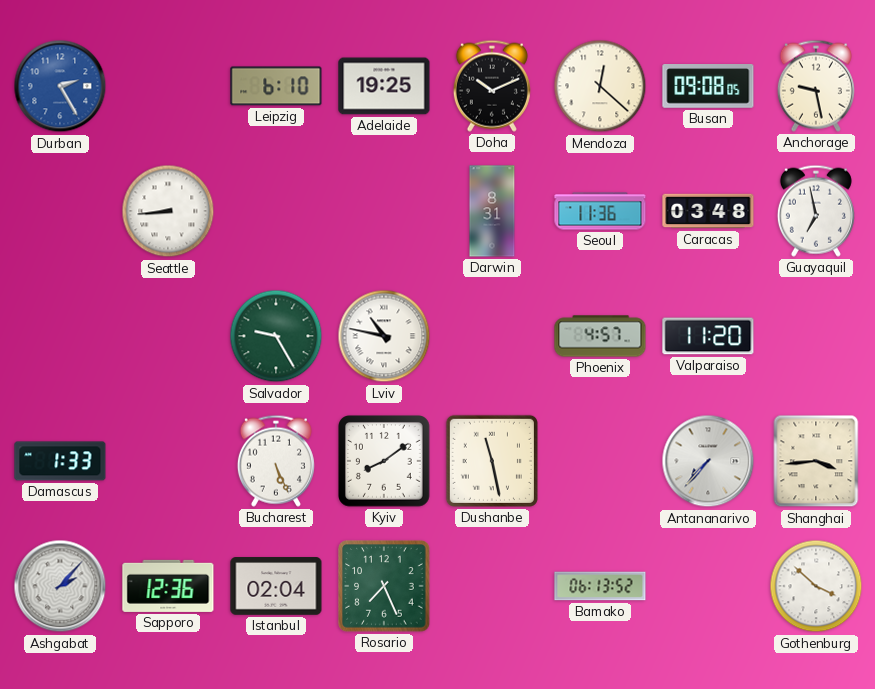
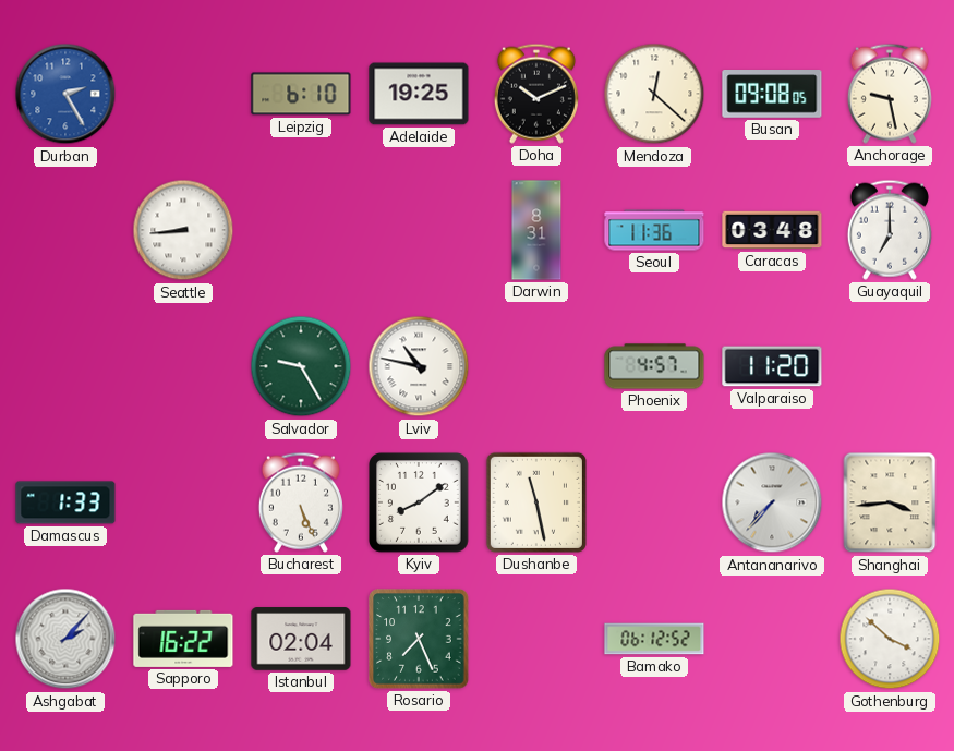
Guayaquil: 6:58 -> 7:00
Sapporo: 12:36 -> 16:22
Bamako: 06:13 -> 06:12
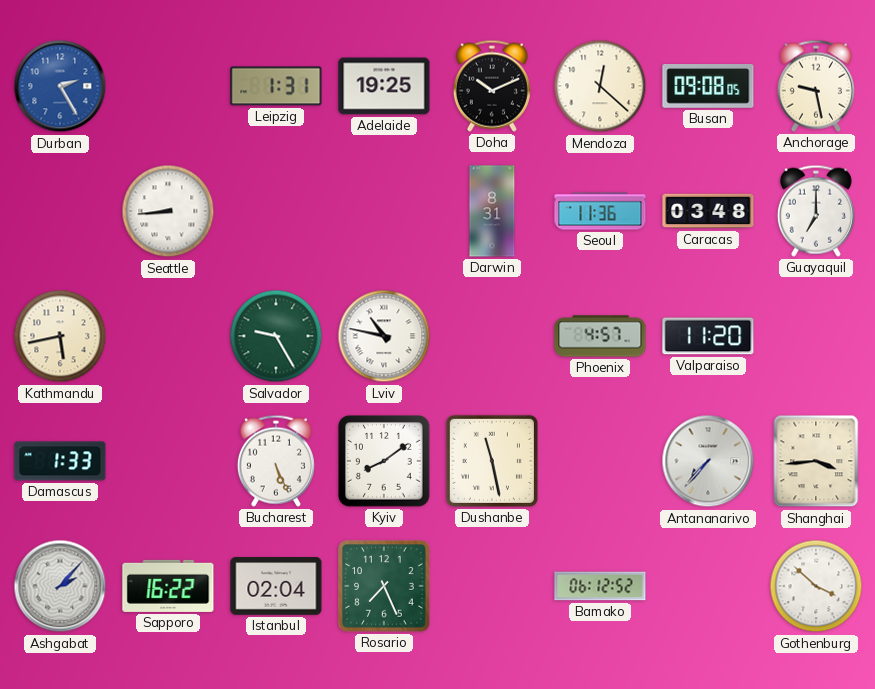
Leipzig: 6:10 -> 1:31
Kathmandu: none -> 5:43
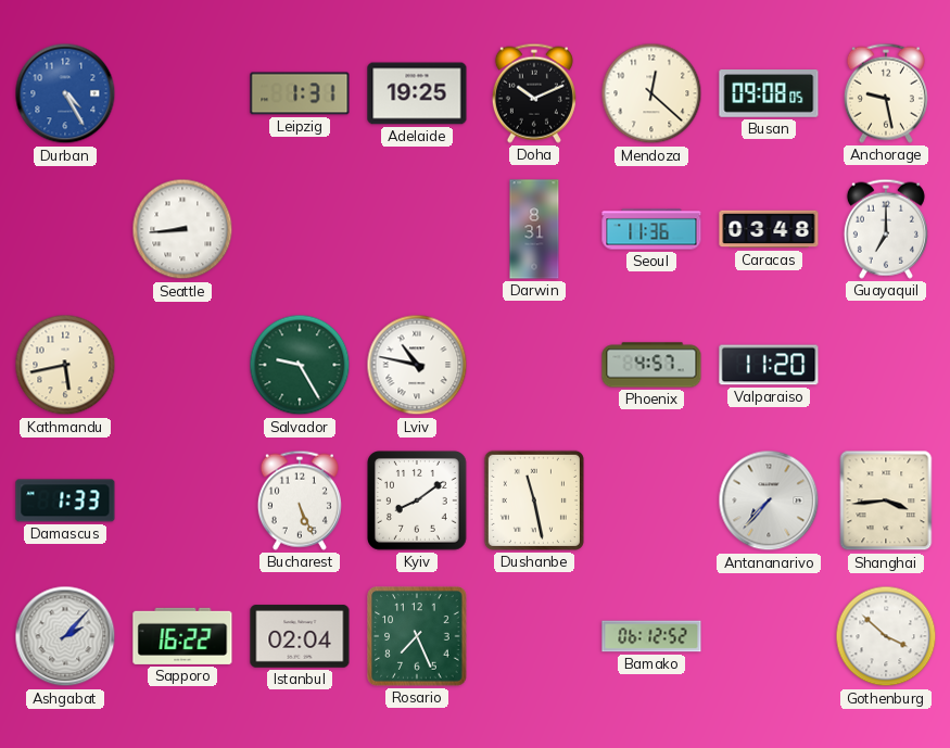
Durban: 2:25 -> 4:25
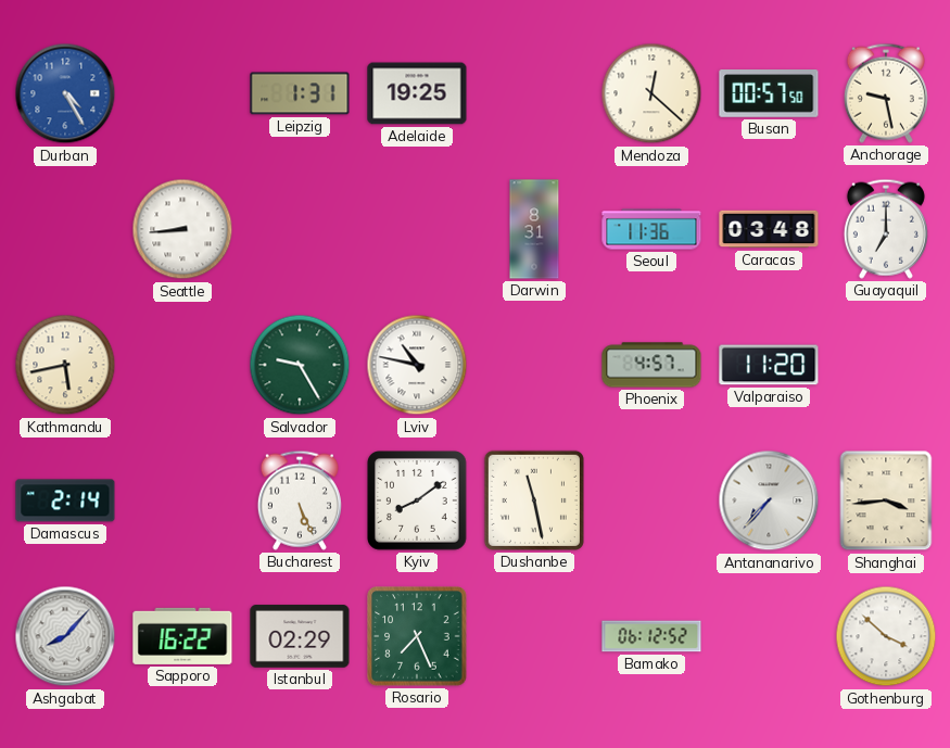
Doha: 10:11 -> none
Busan: 09:08 -> 00:57
Damascus: 1:33 -> 2:14
Ashgabat: 2:07 -> 8:07
Istanbul: 02:04 -> 02:29
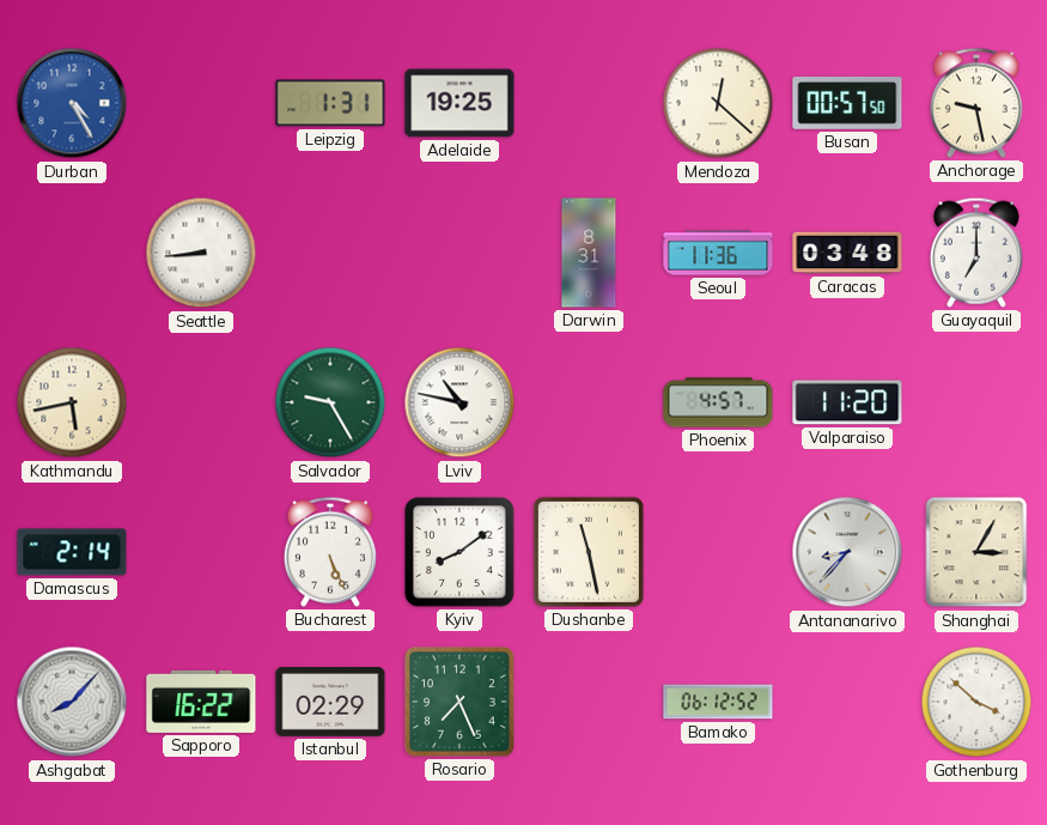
Antananarivo: 7:37 -> 8:37
Shanghai: 3:44 -> 3:05
